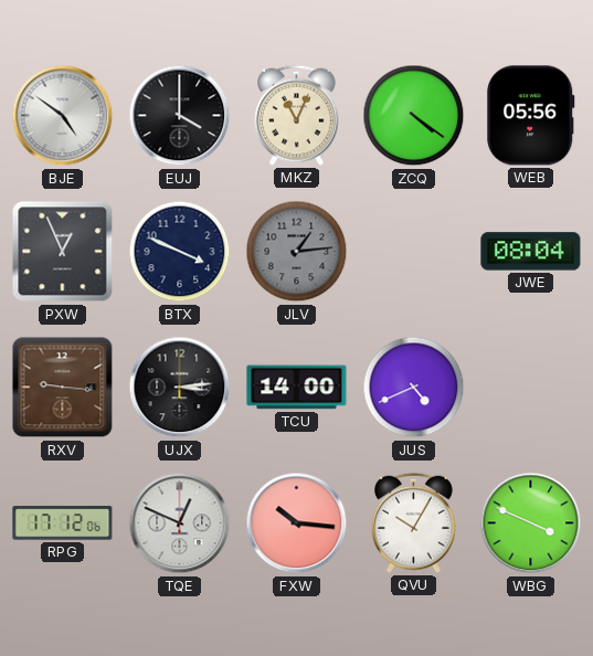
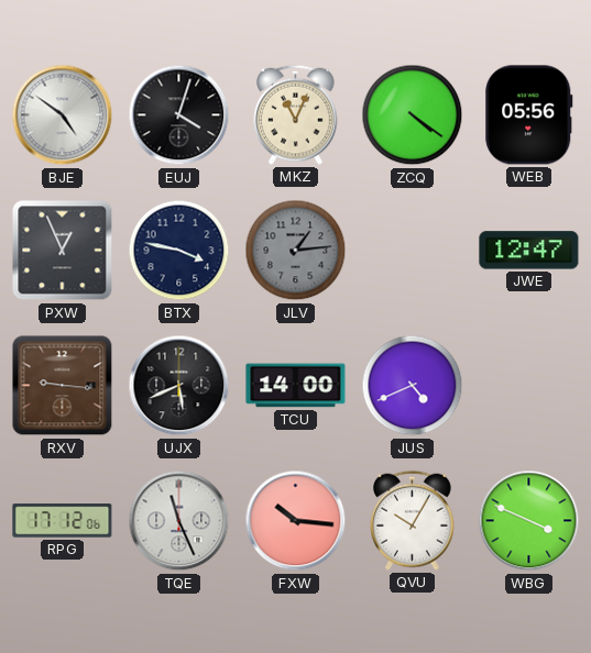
EUJ: 4:00 -> 4:03
BTX: 3:49 -> 3:47
JWE: 08:04 -> 12:47
UJX: 3:14 -> 5:41
TQE: 12:49 -> 11:26
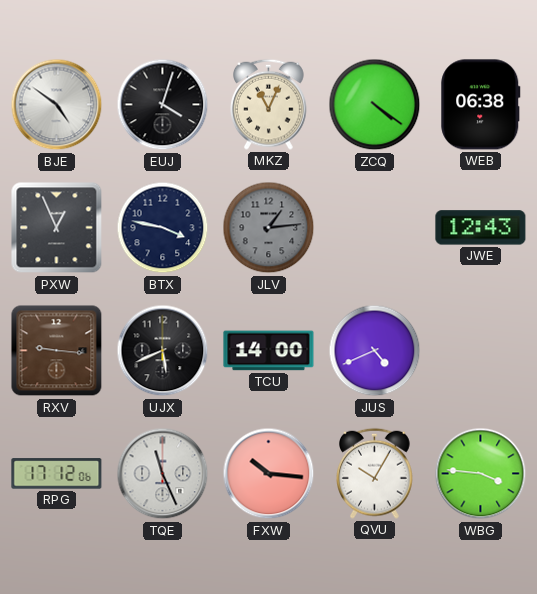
WEB: 05:56 -> 06:38
JWE: 12:47 -> 12:43
WBG: 3:49 -> 3:46
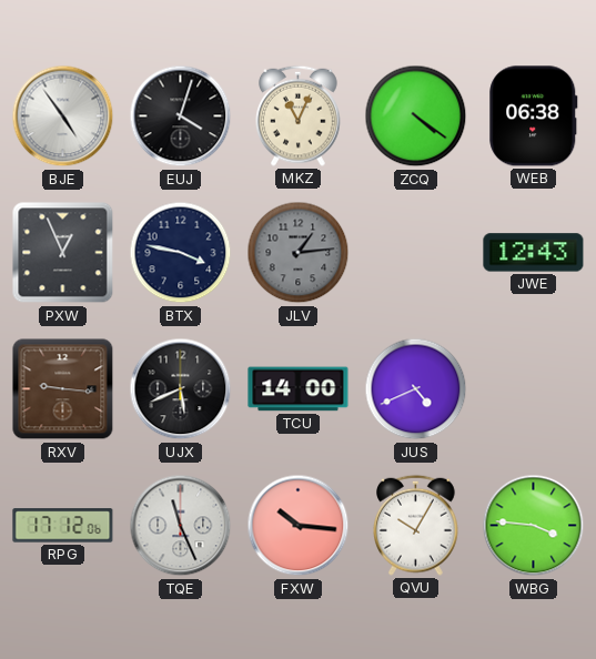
BJE: 4:51 -> 4:54
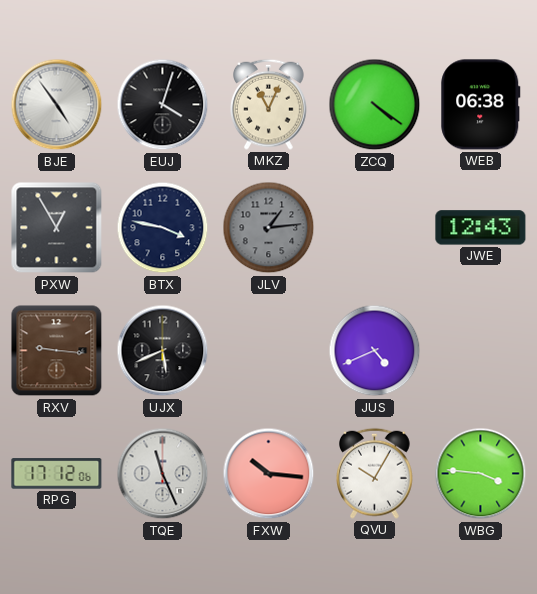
PXW: 12:56 -> 12:55
TCU: 14:00 -> none
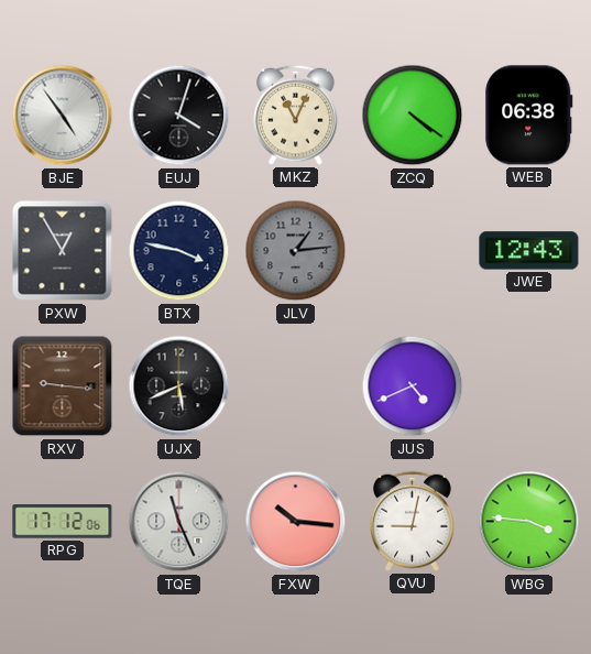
QVU: 10:05 -> 9:02
